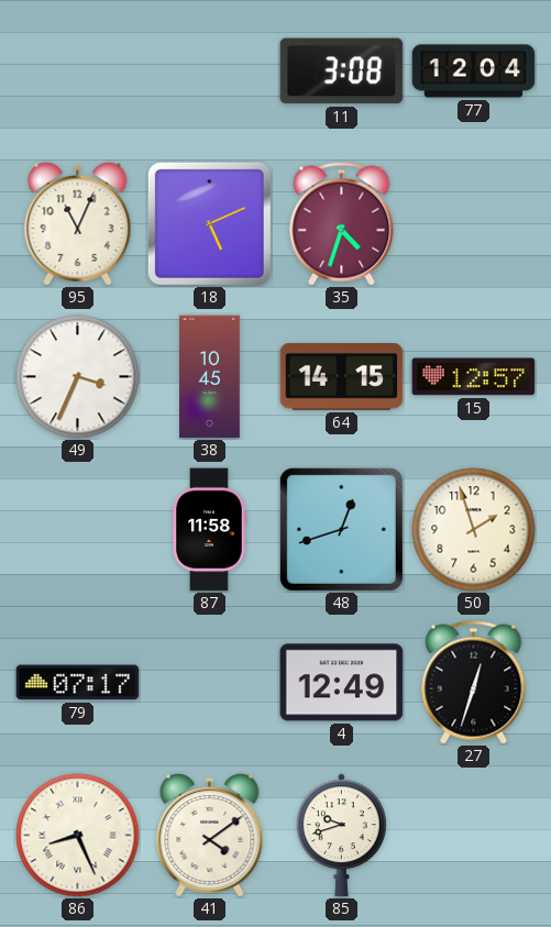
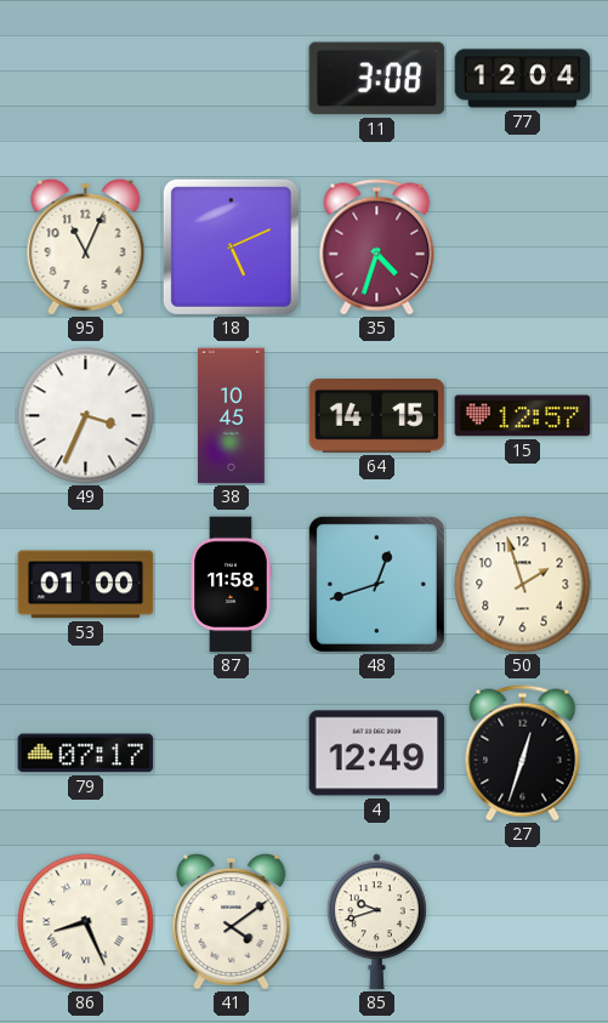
53: none -> 01:00
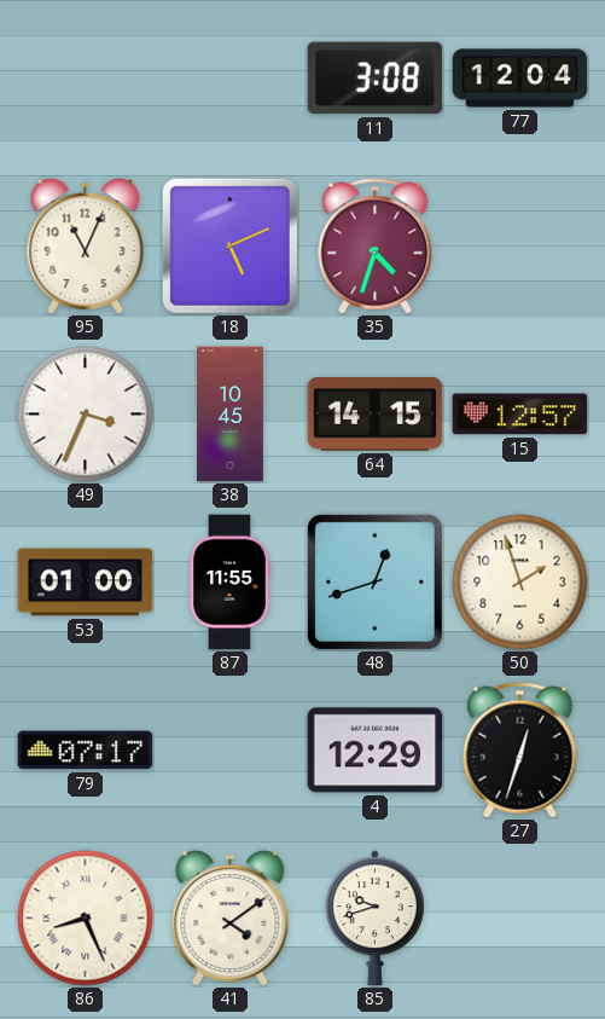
87: 11:58 -> 11:55
4: 12:49 -> 12:29
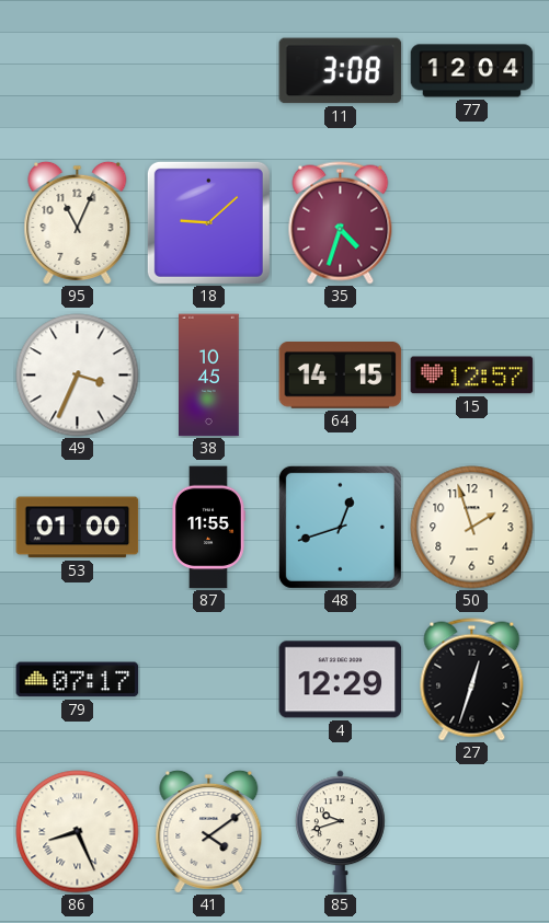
18: 5:11 -> 9:08
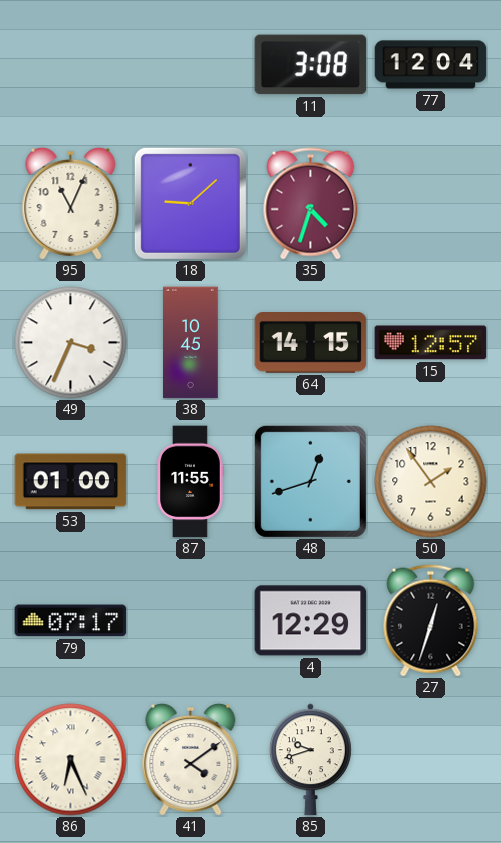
50: 1:57 -> 1:54
86: 8:26 -> 6:26
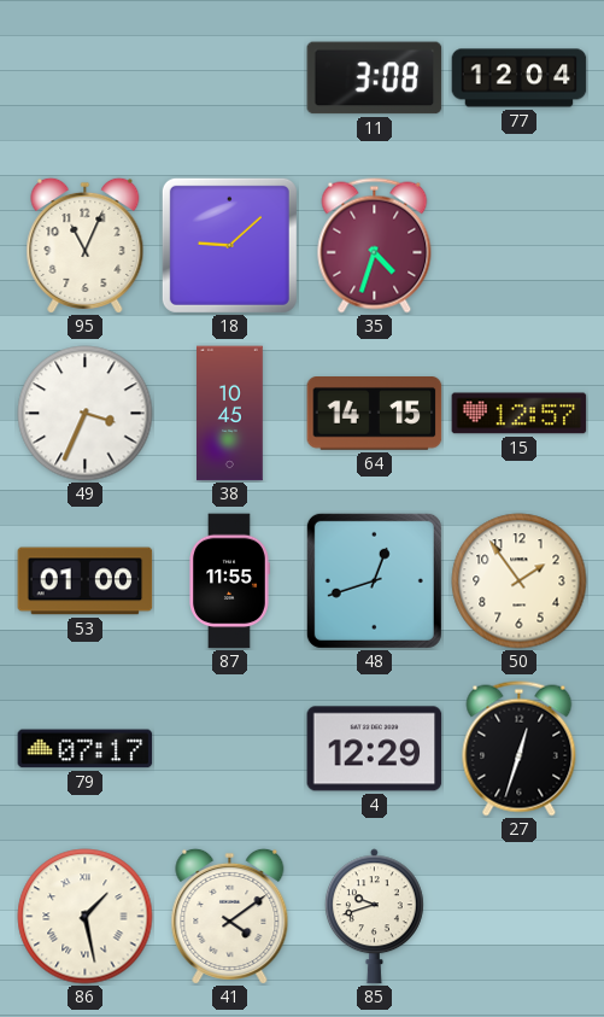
86: 6:26 -> 1:28
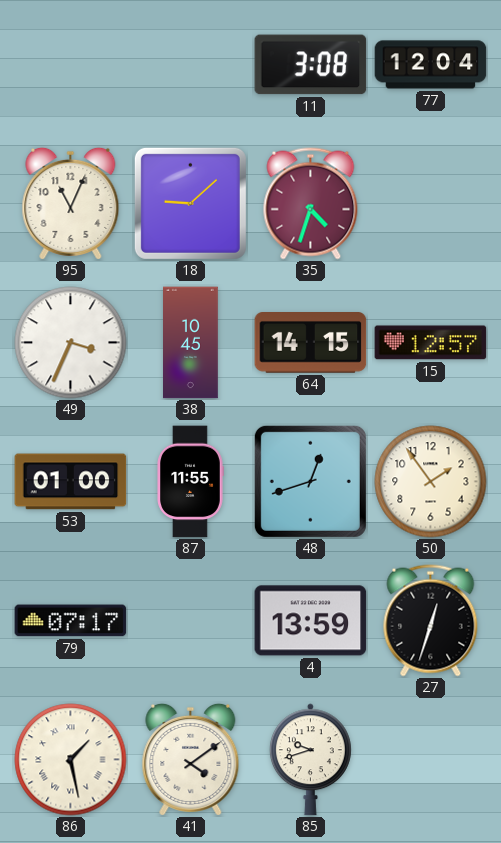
4: 12:29 -> 13:59
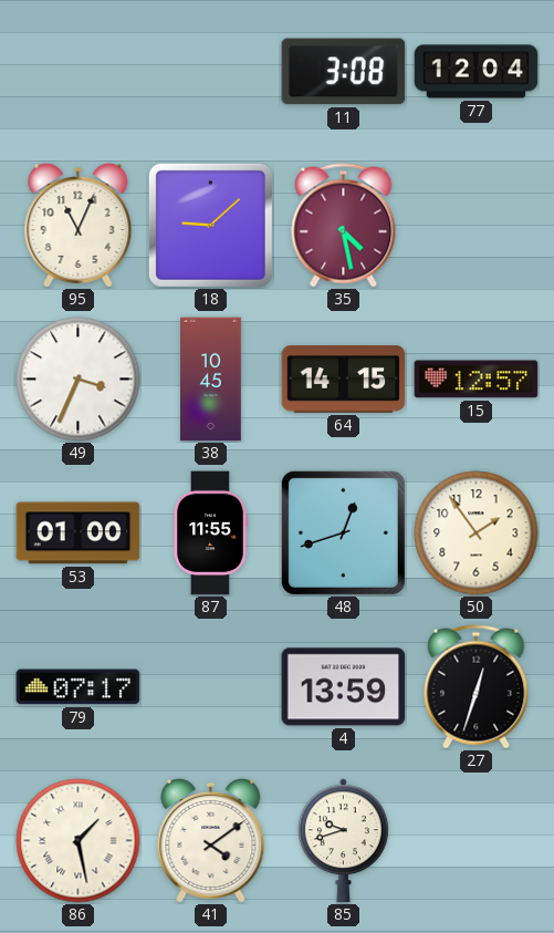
35: 4:33 -> 4:28
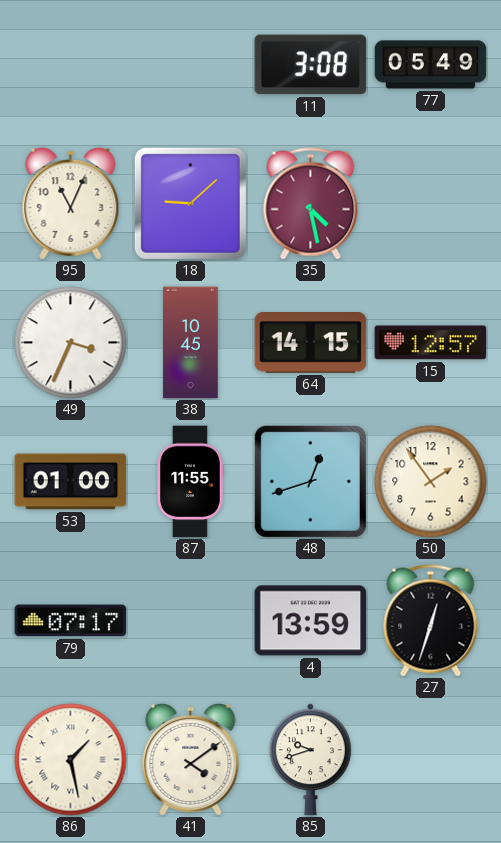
77: 12:04 -> 05:49
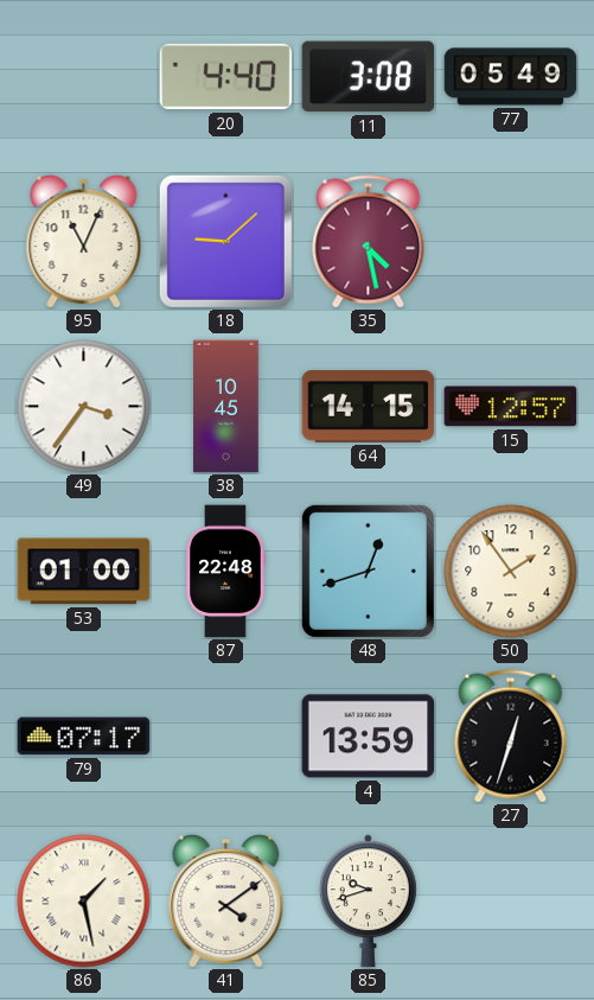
20: none -> 4:40
49: 3:34 -> 3:36
87: 11:55 -> 22:48
